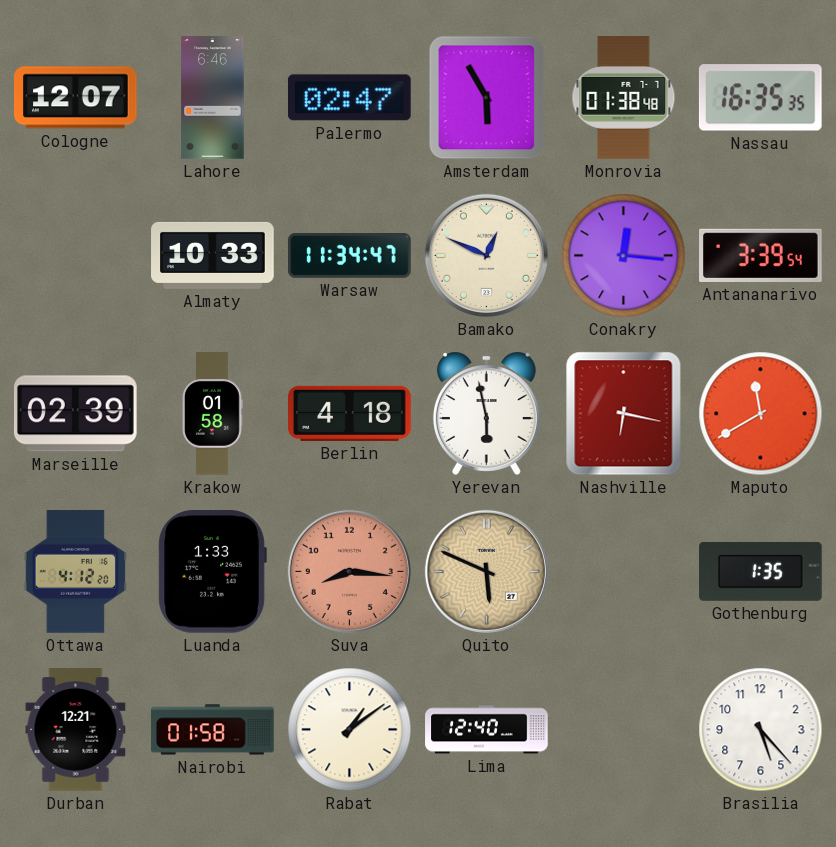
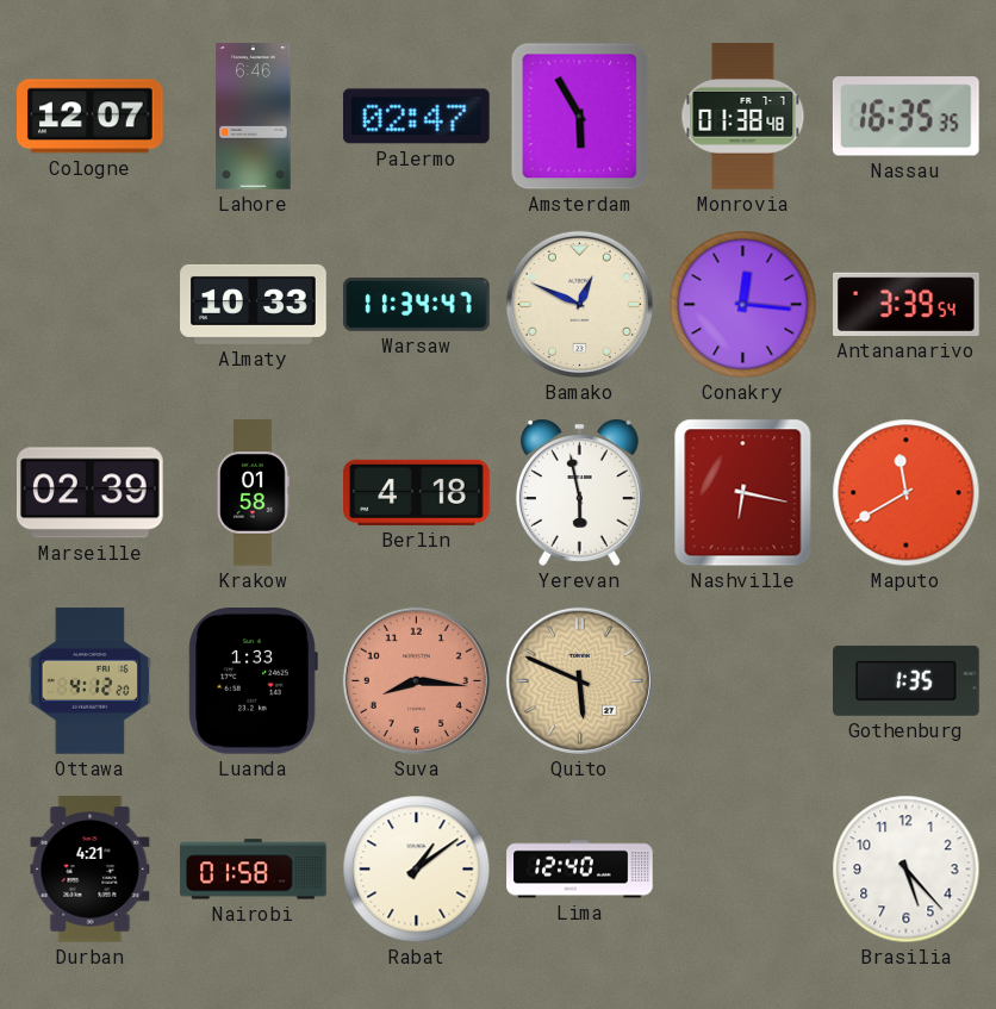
Durban: 12:21 -> 4:21
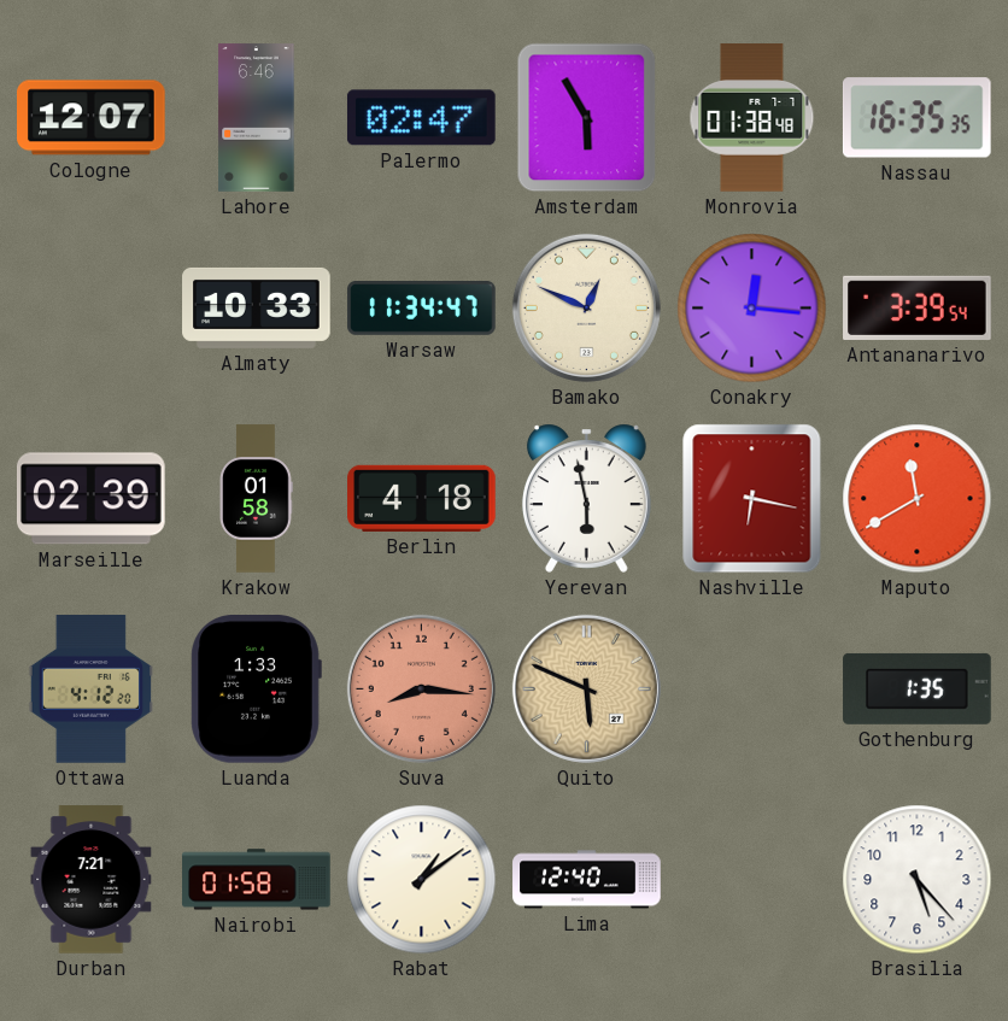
Durban: 4:21 -> 7:21
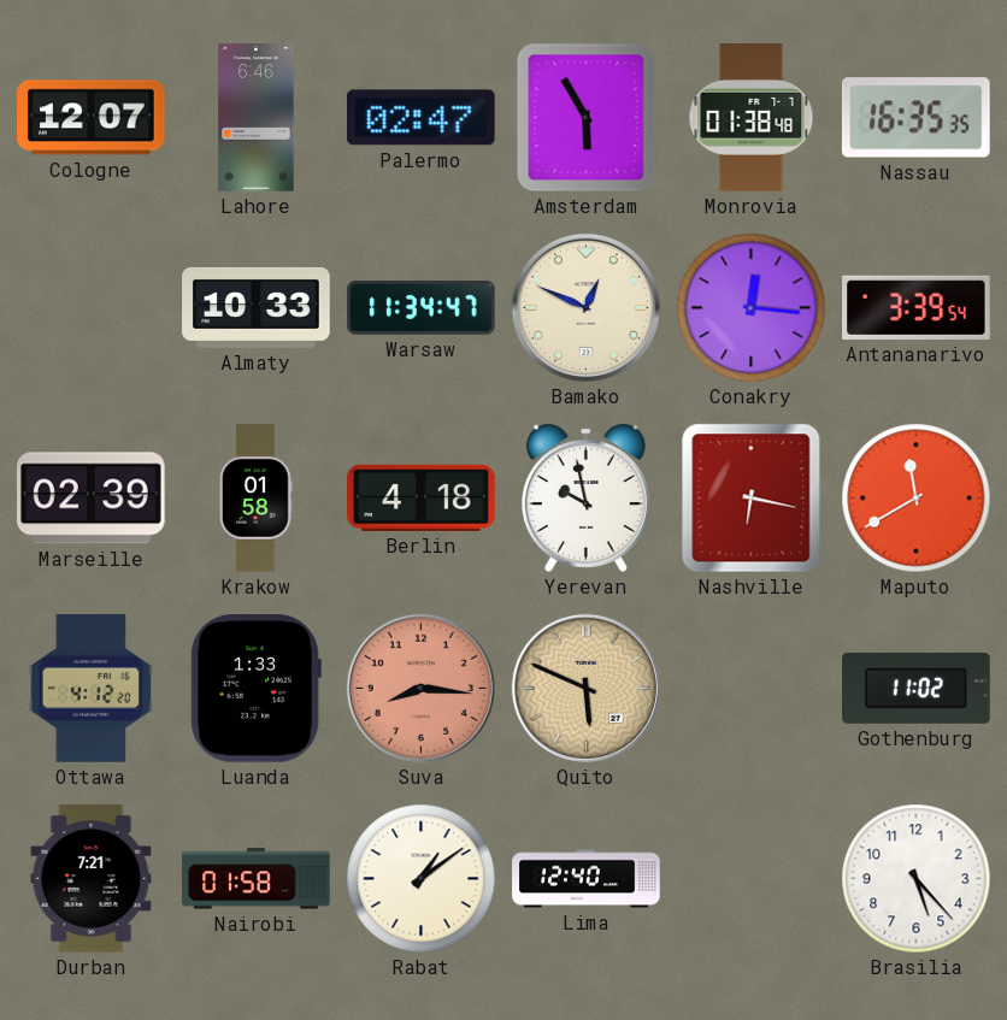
Yerevan: 5:58 -> 9:58
Gothenburg: 1:35 -> 11:02
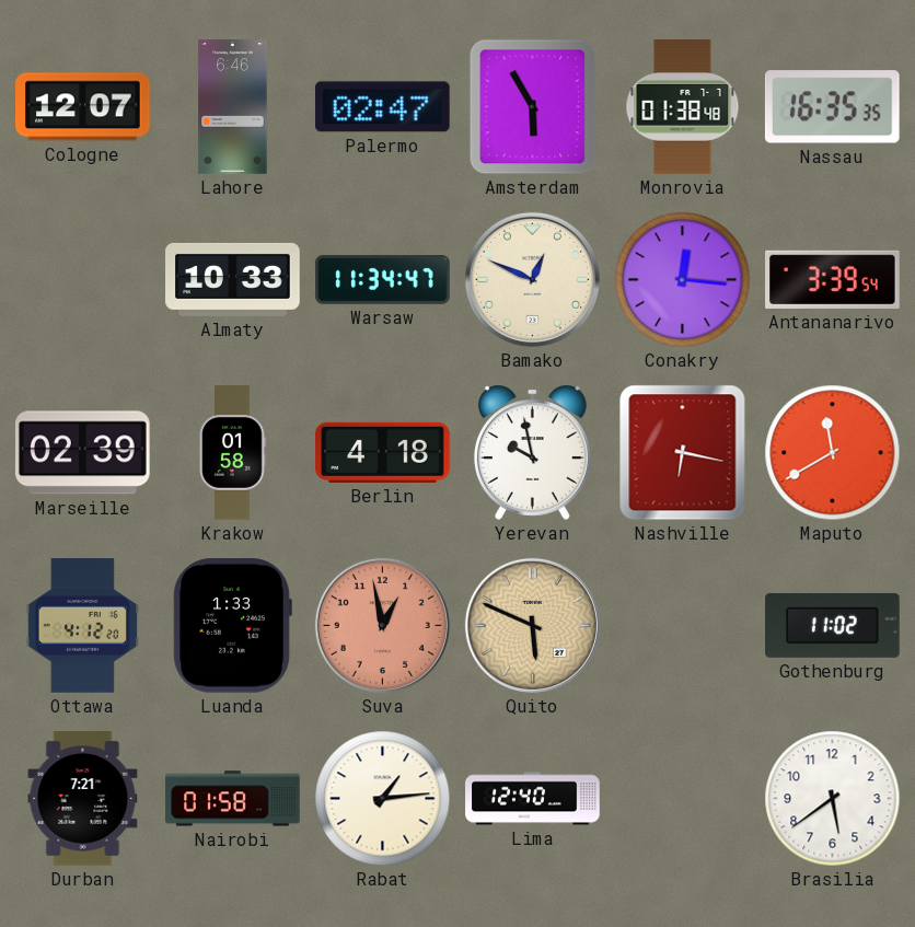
Suva: 8:16 -> 12:58
Rabat: 1:09 -> 1:14
Brasilia: 5:23 -> 5:39
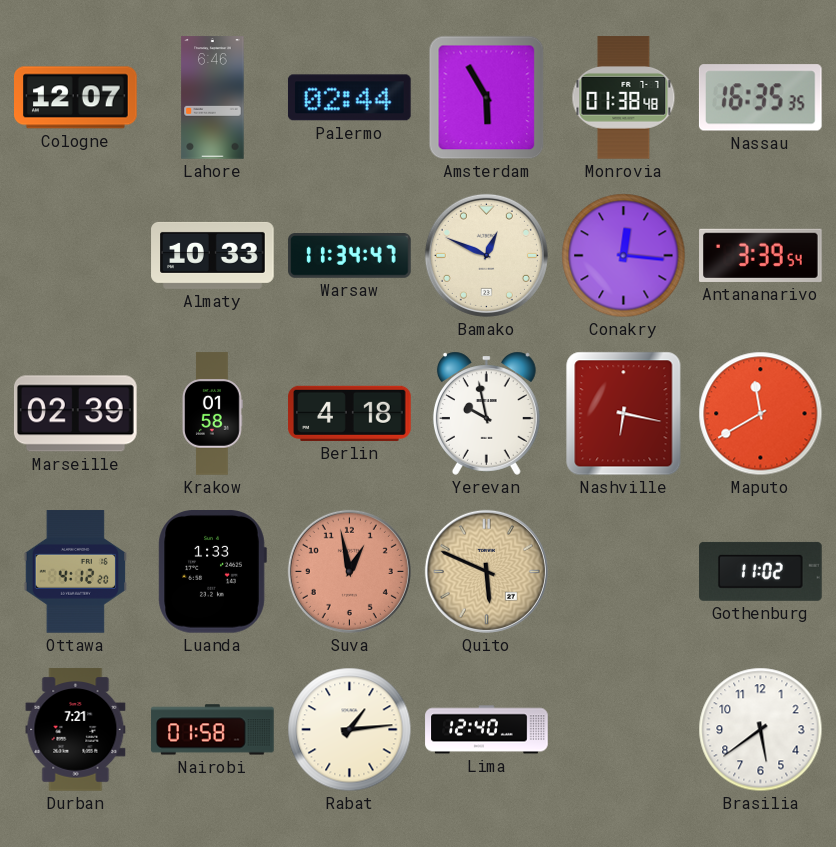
Palermo: 02:47 -> 02:44
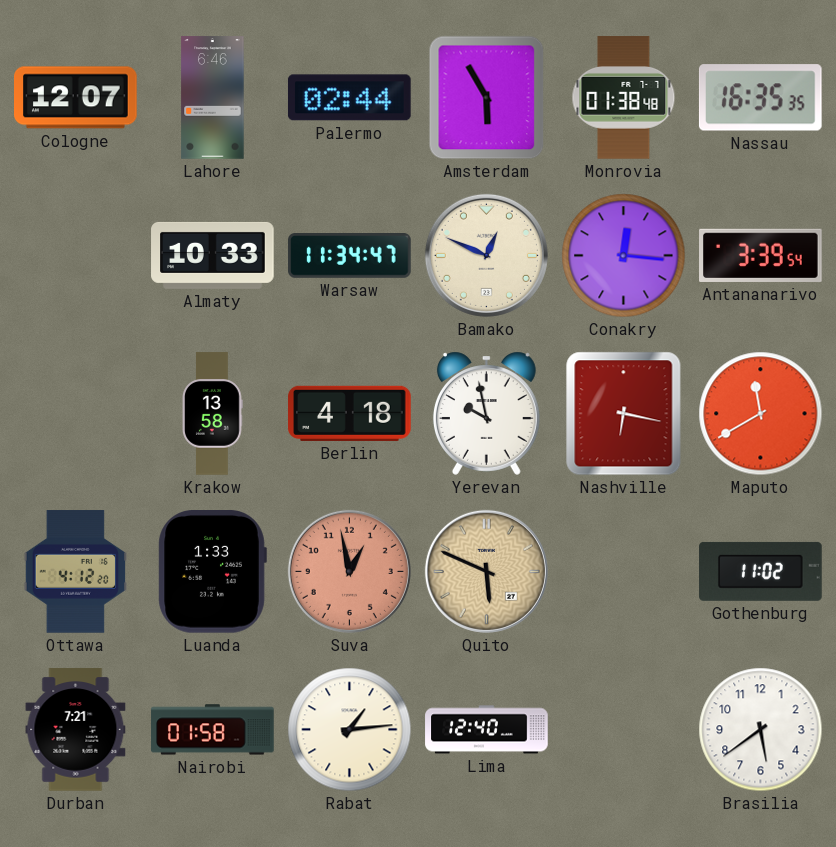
Marseille: 02:39 -> none
Krakow: 01:58 -> 13:58
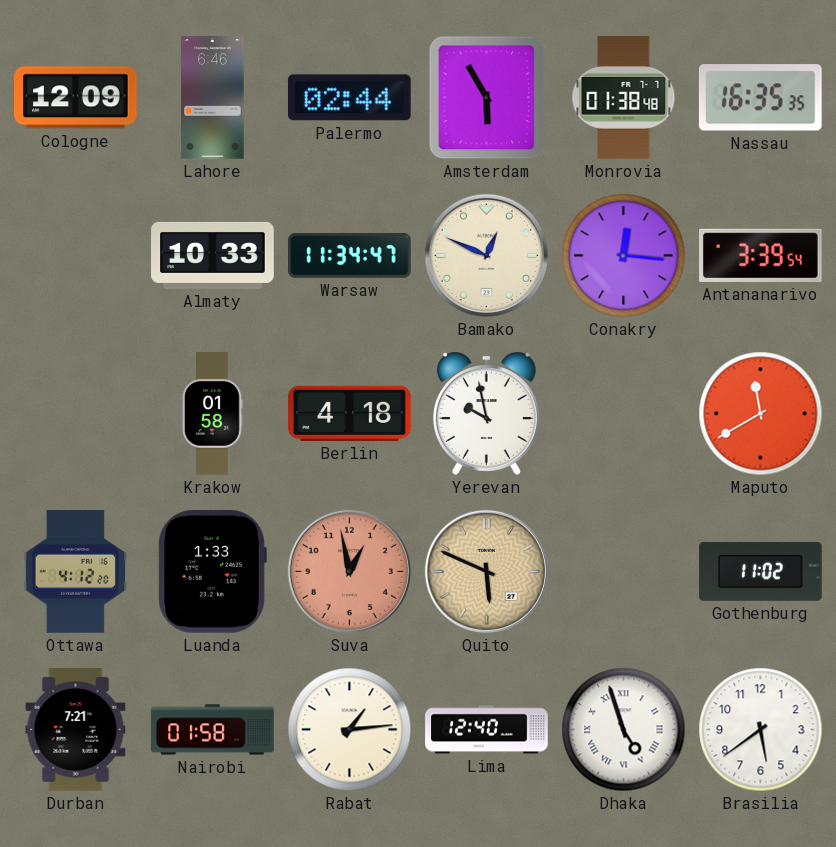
Cologne: 12:07 -> 12:09
Krakow: 13:58 -> 01:58
Nashville: 6:17 -> none
Dhaka: none -> 4:57
